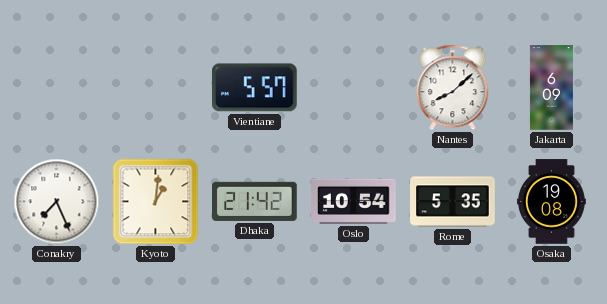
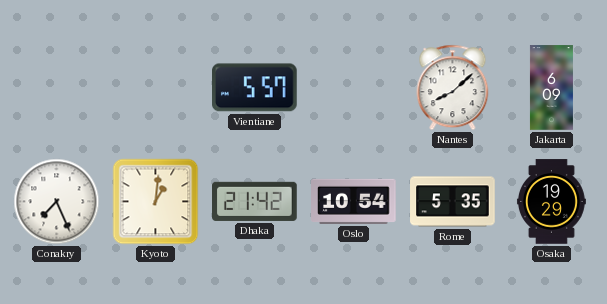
Osaka: 19:08 -> 19:29
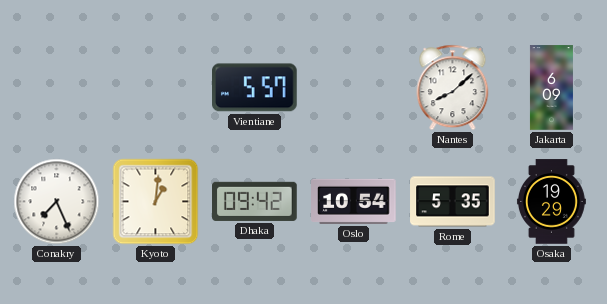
Dhaka: 21:42 -> 09:42
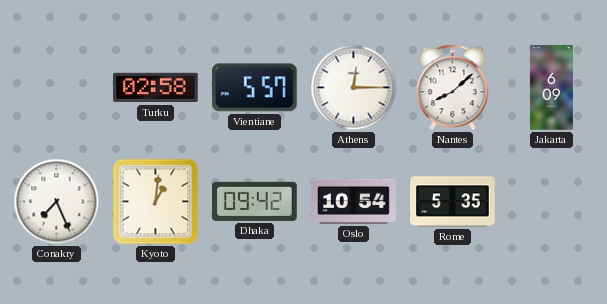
Turku: none -> 02:58
Athens: none -> 12:15
Osaka: 19:29 -> none
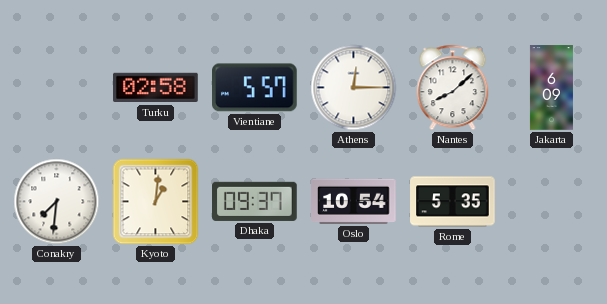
Conakry: 7:26 -> 7:31
Dhaka: 09:42 -> 09:37
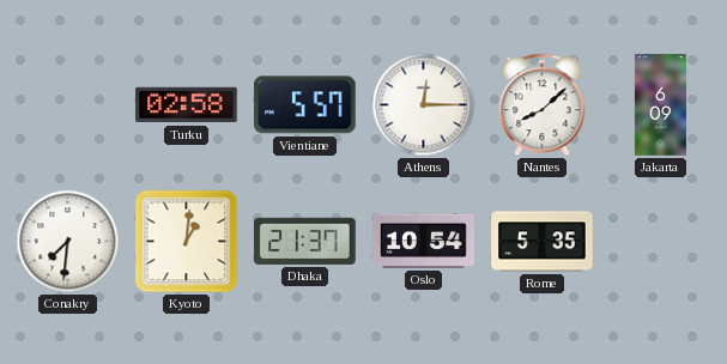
Dhaka: 09:37 -> 21:37
